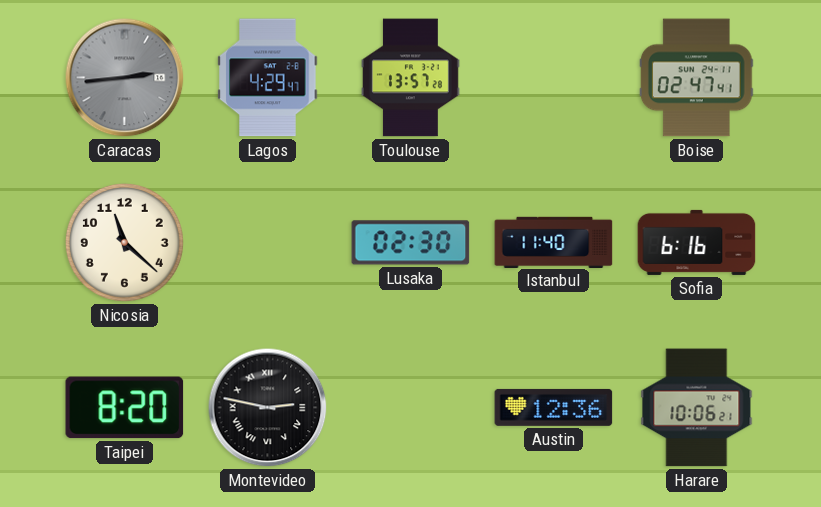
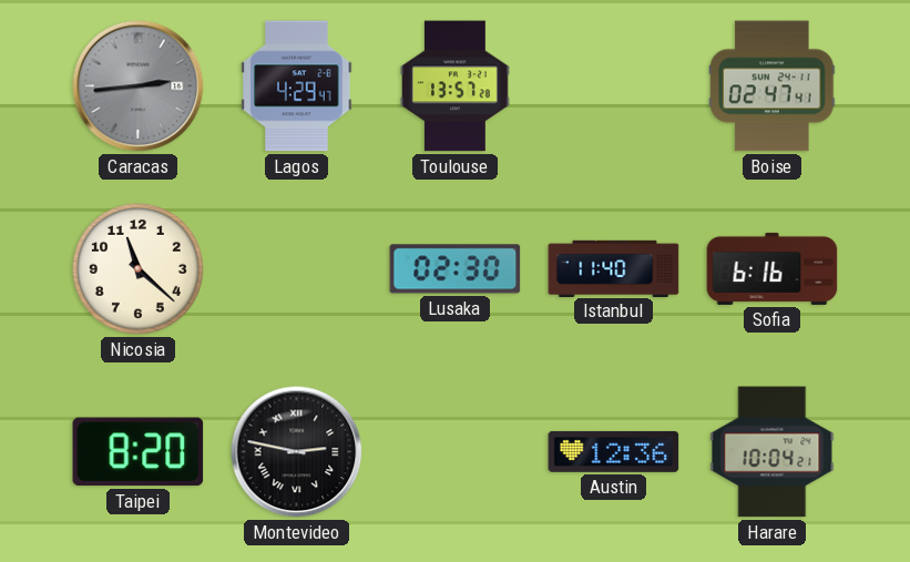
Harare: 10:06 -> 10:04
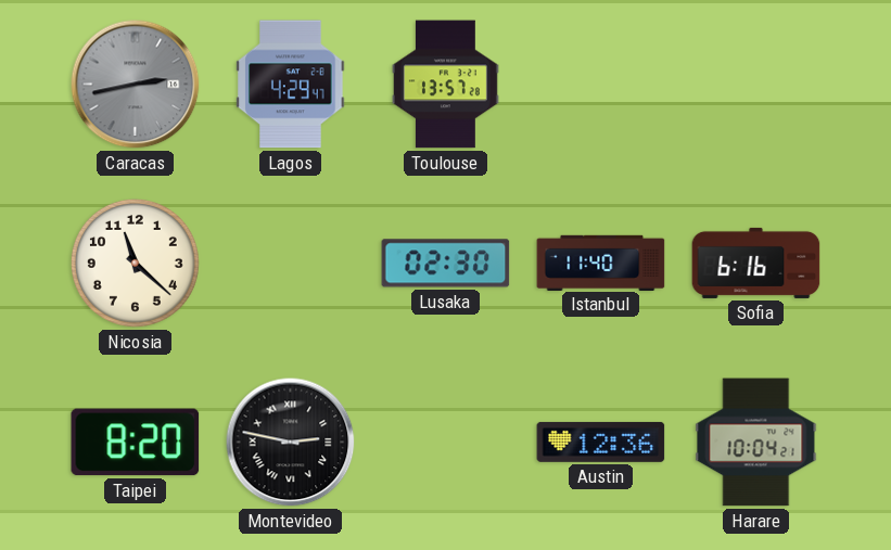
Caracas: 2:44 -> 2:43
Boise: 02:47 -> none
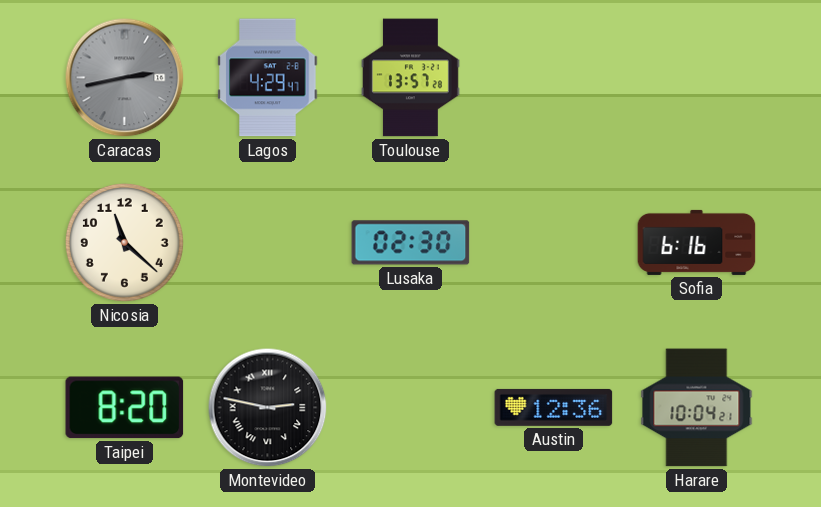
Istanbul: 11:40 -> none
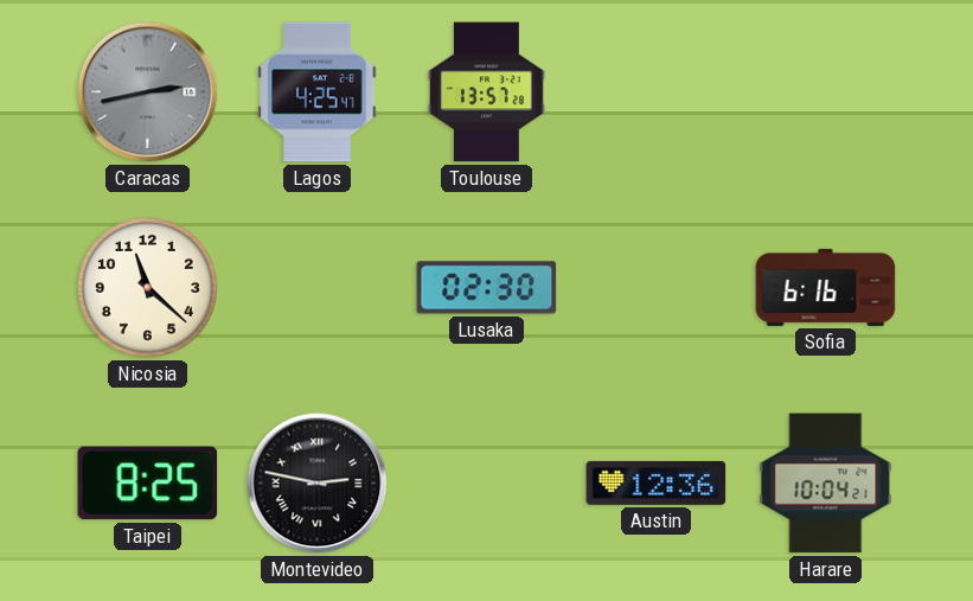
Lagos: 4:29 -> 4:25
Taipei: 8:20 -> 8:25
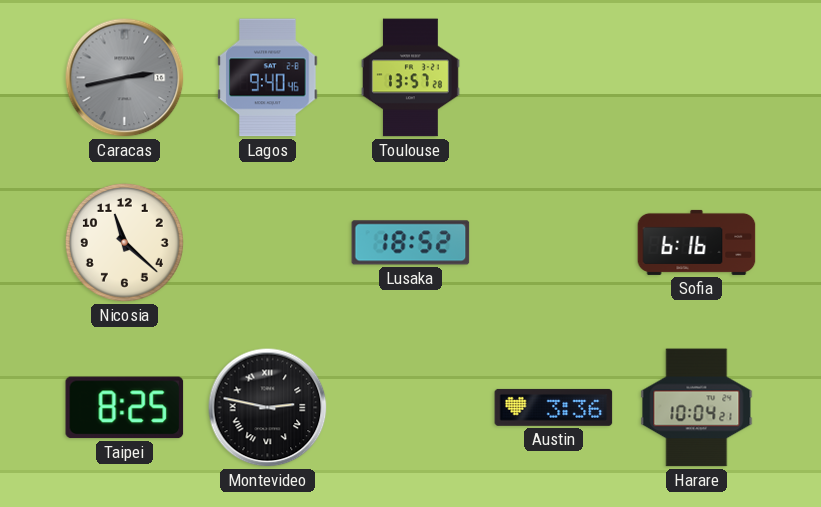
Lagos: 4:25 -> 9:40
Lusaka: 02:30 -> 18:52
Austin: 12:36 -> 3:36
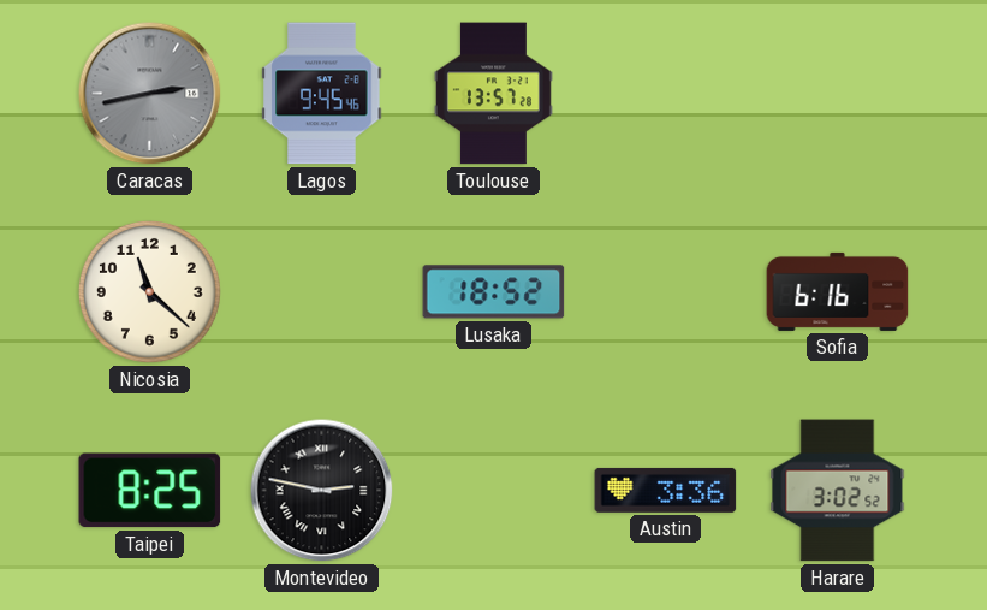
Lagos: 9:40 -> 9:45
Harare: 10:04 -> 3:02
